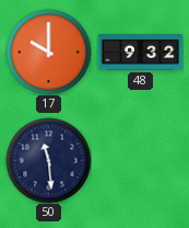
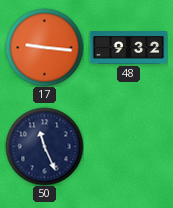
17: 10:00 -> 9:16
50: 11:29 -> 11:26
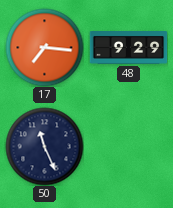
17: 9:16 -> 7:16
48: 9:32 -> 9:29
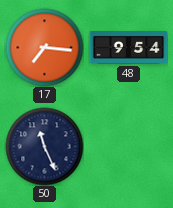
48: 9:29 -> 9:54
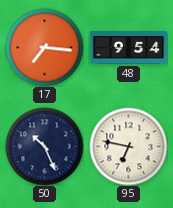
50: 11:26 -> 10:26
95: none -> 6:47
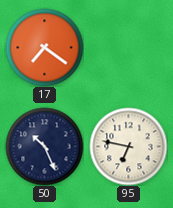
17: 7:16 -> 7:21
48: 9:54 -> none
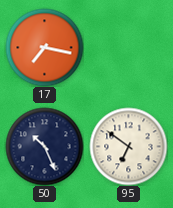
17: 7:21 -> 7:17
95: 6:47 -> 6:51
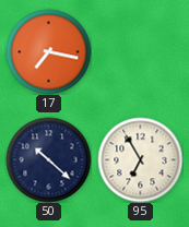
50: 10:26 -> 10:22
95: 6:51 -> 6:55
